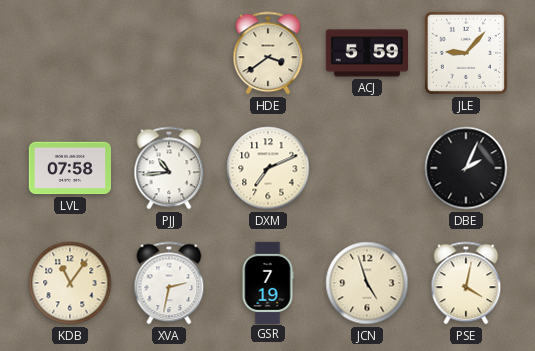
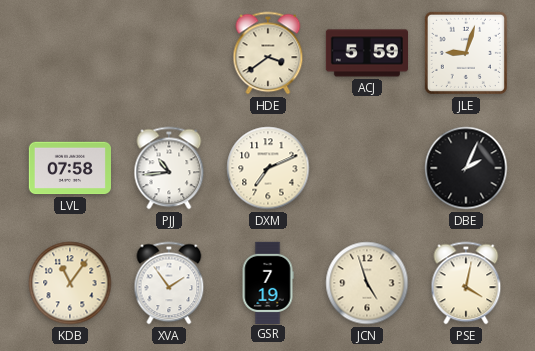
JLE: 9:07 -> 9:03
XVA: 2:32 -> 1:54
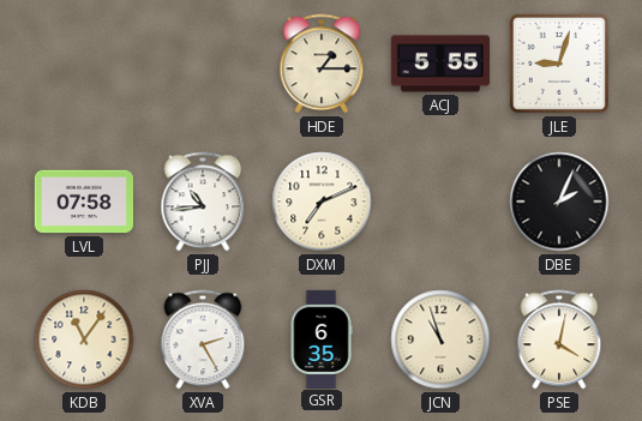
HDE: 3:39 -> 1:15
ACJ: 5:59 -> 5:55
XVA: 1:54 -> 2:25
GSR: 7:19 -> 6:35
JCN: 4:57 -> 10:57
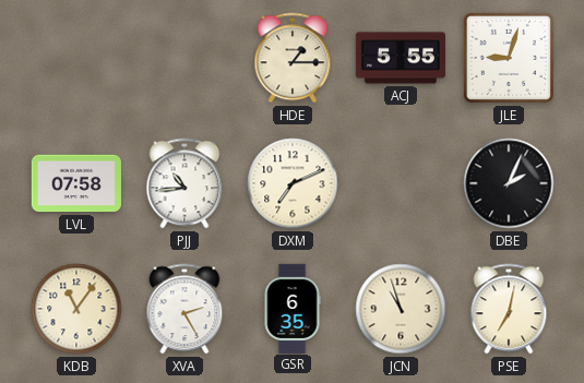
PSE: 4:02 -> 7:02
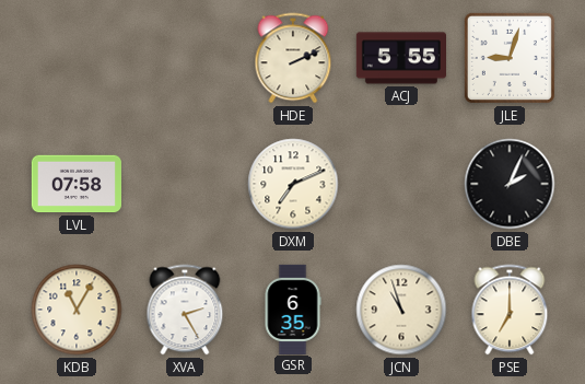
HDE: 1:15 -> 2:11
PJJ: 10:44 -> none
KDB: 11:06 -> 11:05
PSE: 7:02 -> 7:00
